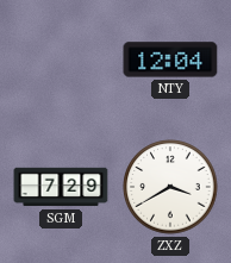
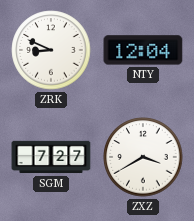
ZRK: none -> 8:49
SGM: 7:29 -> 7:27
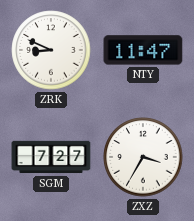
NTY: 12:04 -> 11:47
ZXZ: 3:40 -> 3:35
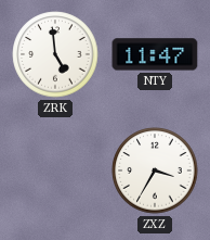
ZRK: 8:49 -> 4:59
SGM: 7:27 -> none
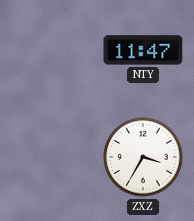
ZRK: 4:59 -> none
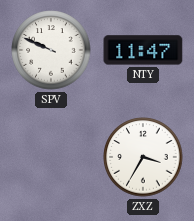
SPV: none -> 9:49
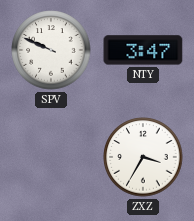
NTY: 11:47 -> 3:47
